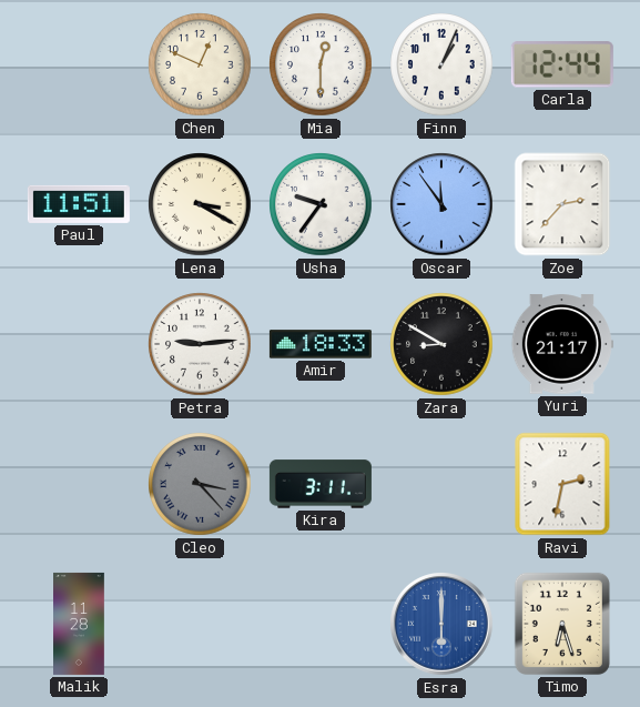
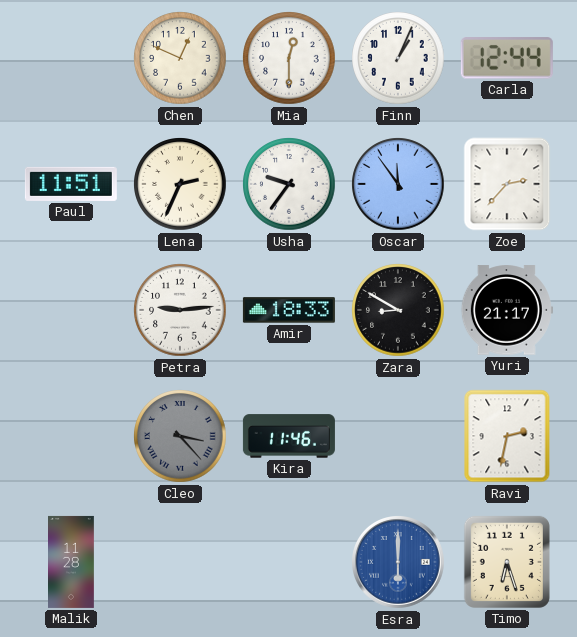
Lena: 3:20 -> 2:34
Kira: 3:11 -> 11:46
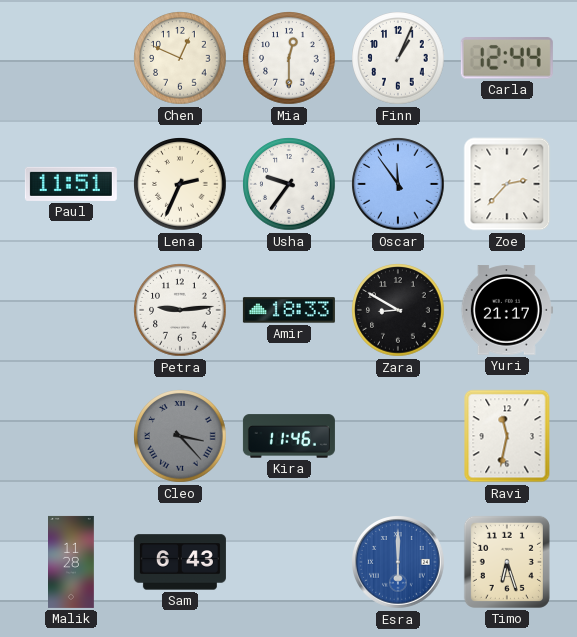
Ravi: 2:32 -> 11:32
Sam: none -> 6:43
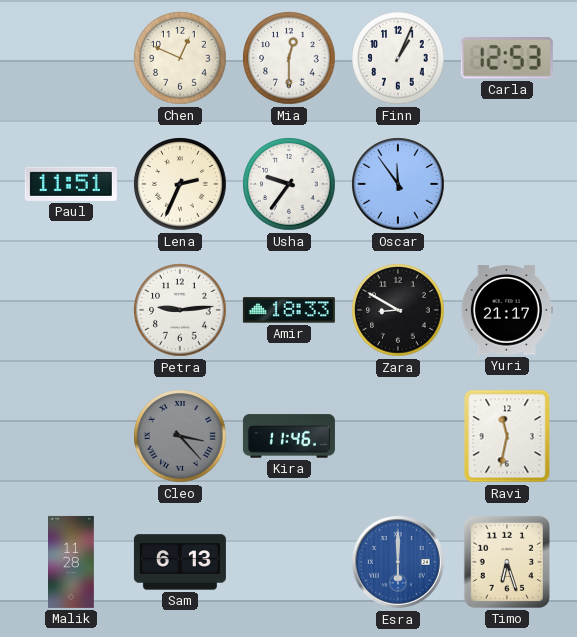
Carla: 12:44 -> 12:53
Zoe: 2:37 -> none
Sam: 6:43 -> 6:13
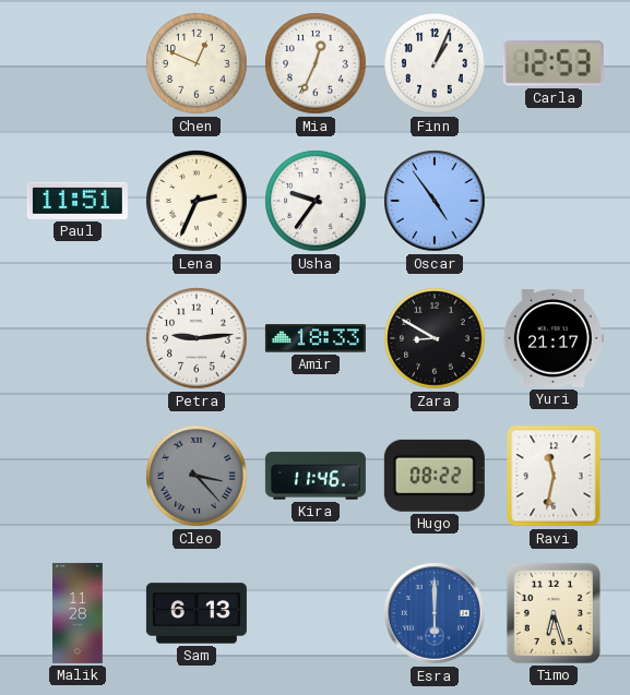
Mia: 12:30 -> 12:34
Oscar: 11:54 -> 4:54
Hugo: none -> 08:22
